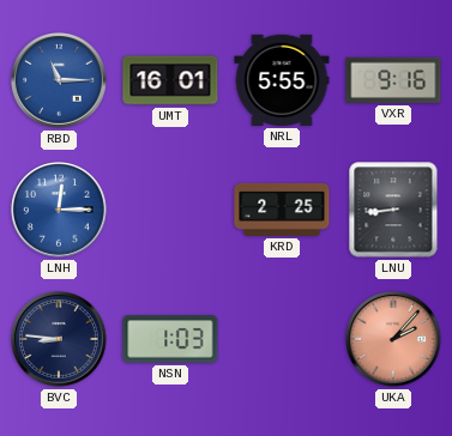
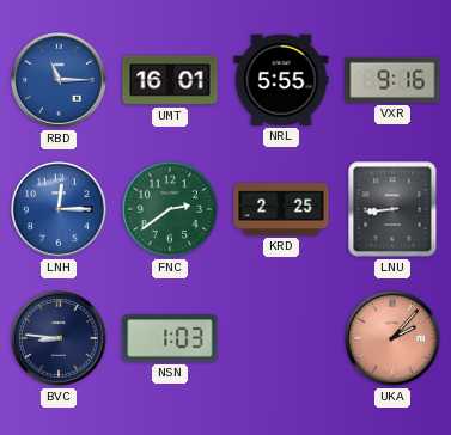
FNC: none -> 2:39
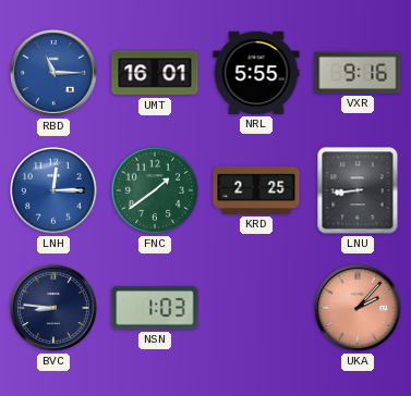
FNC: 2:39 -> 1:39
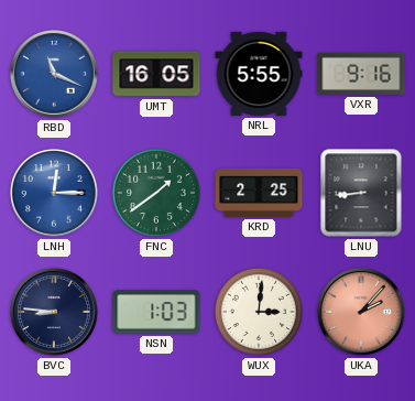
RBD: 11:15 -> 11:19
UMT: 16:01 -> 16:05
WUX: none -> 3:01
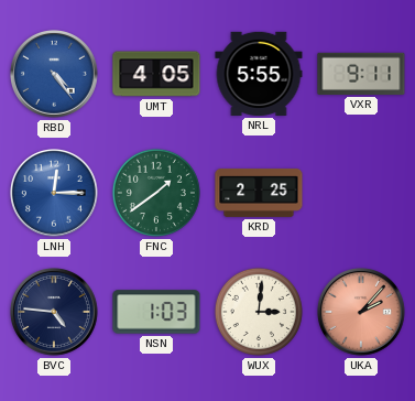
RBD: 11:19 -> 4:24
UMT: 16:05 -> 4:05
VXR: 9:16 -> 9:11
LNU: 8:44 -> none
BVC: 8:46 -> 4:46
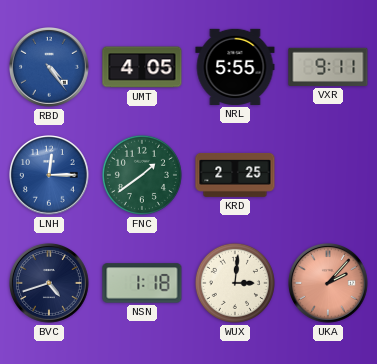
BVC: 4:46 -> 4:42
NSN: 1:03 -> 1:18
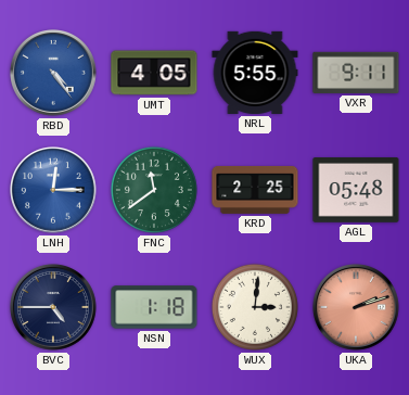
FNC: 1:39 -> 11:39
AGL: none -> 05:48
BVC: 4:42 -> 4:45
UKA: 2:07 -> 2:12
